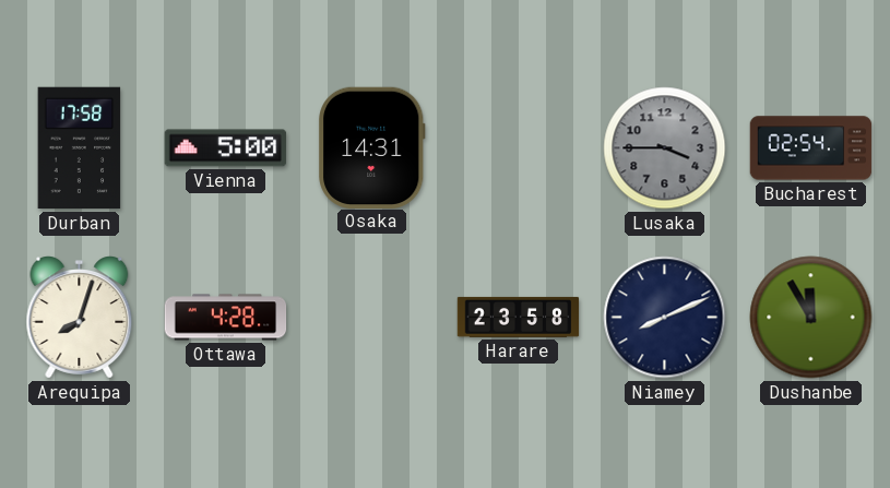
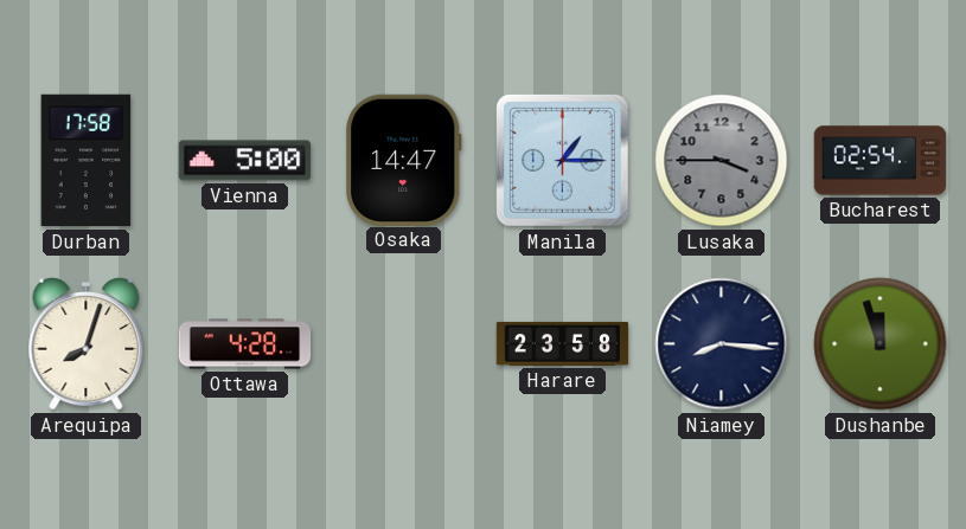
Osaka: 14:31 -> 14:47
Manila: none -> 1:15
Niamey: 8:11 -> 8:16
Dushanbe: 11:55 -> 11:57
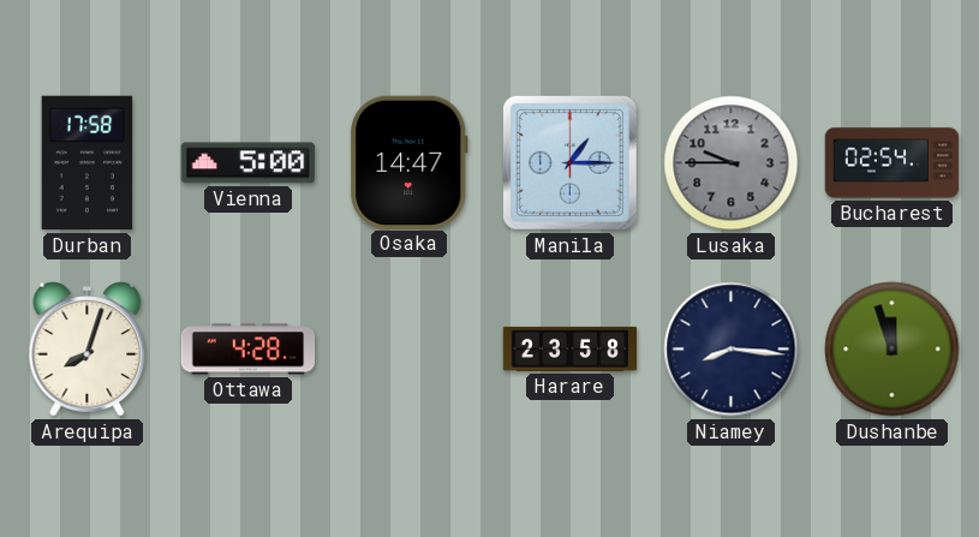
Lusaka: 3:45 -> 9:45
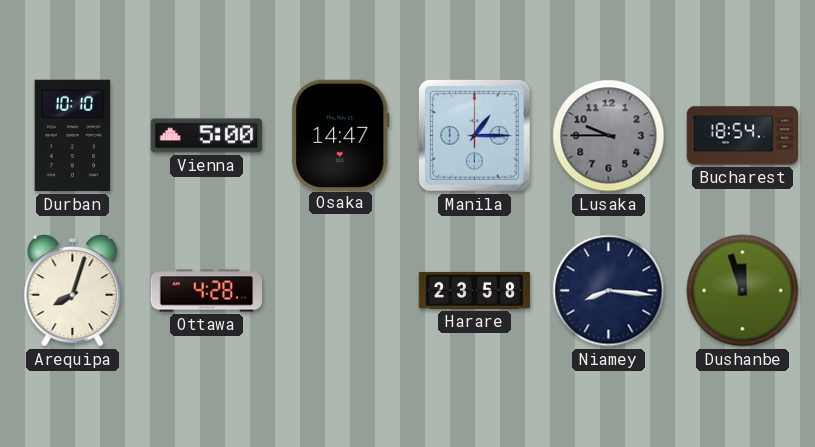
Durban: 17:58 -> 10:10
Bucharest: 02:54 -> 18:54
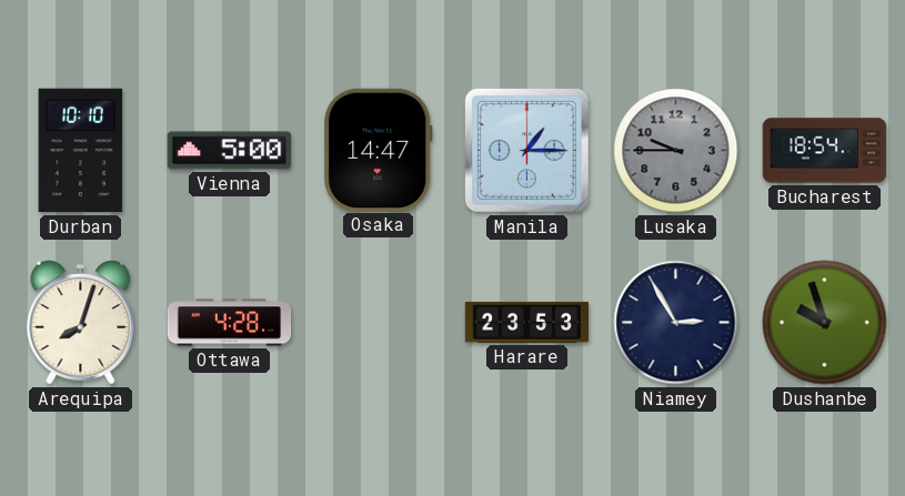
Harare: 23:58 -> 23:53
Niamey: 8:16 -> 2:55
Dushanbe: 11:57 -> 9:57
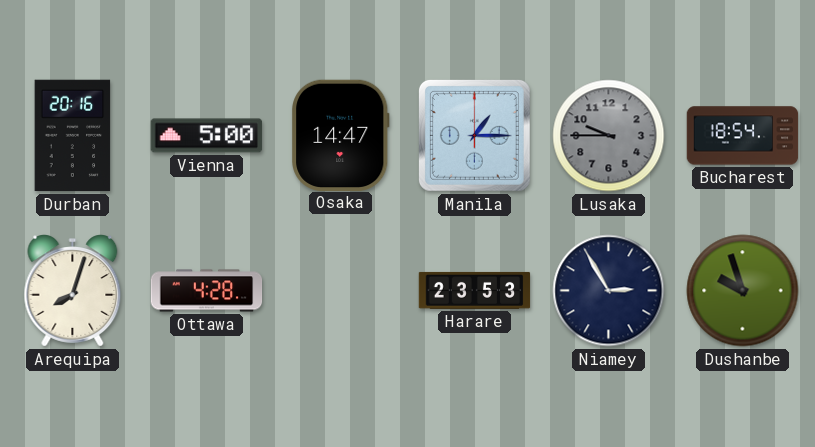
Durban: 10:10 -> 20:16
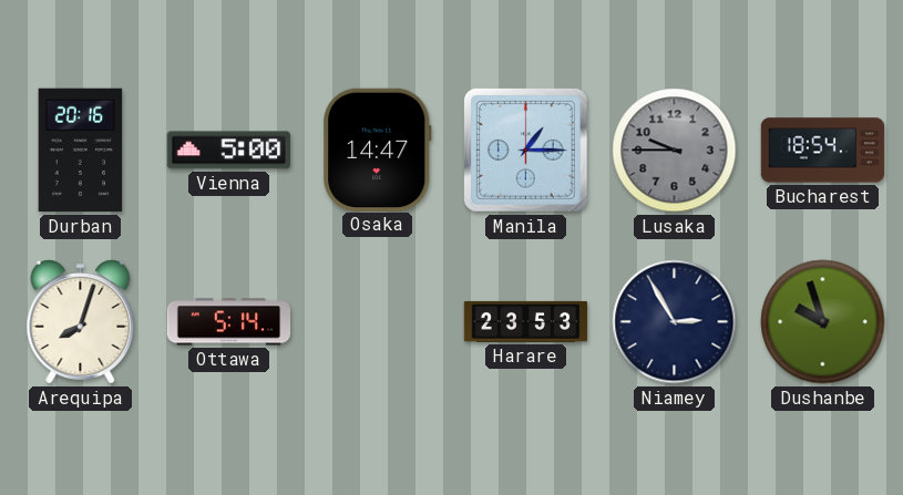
Ottawa: 4:28 -> 5:14
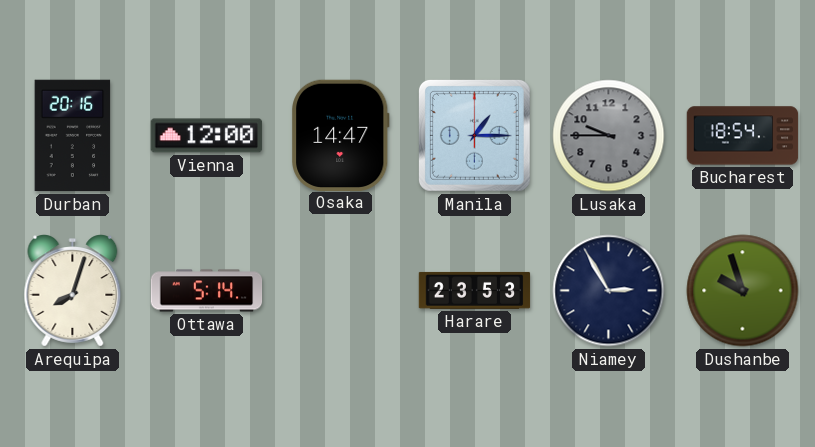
Vienna: 5:00 -> 12:00
